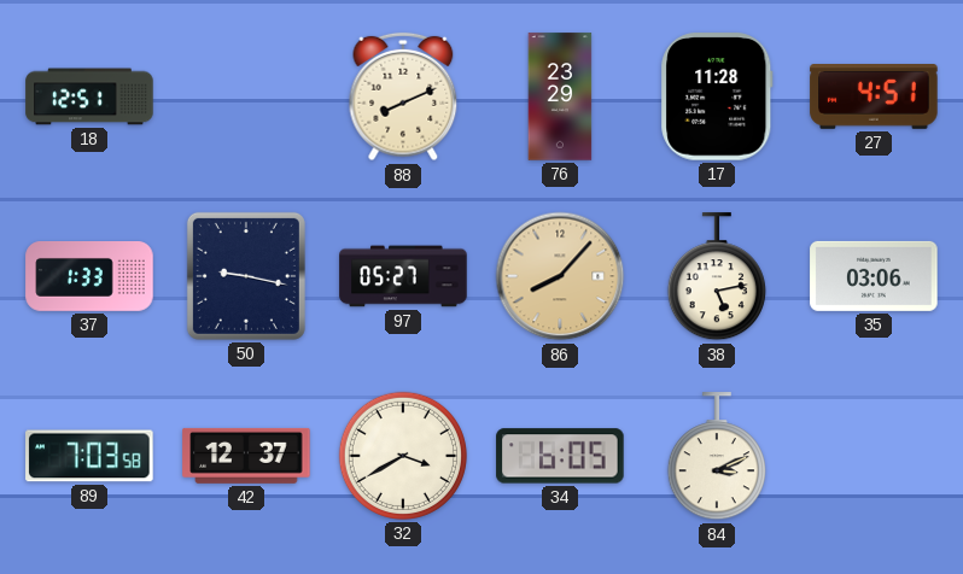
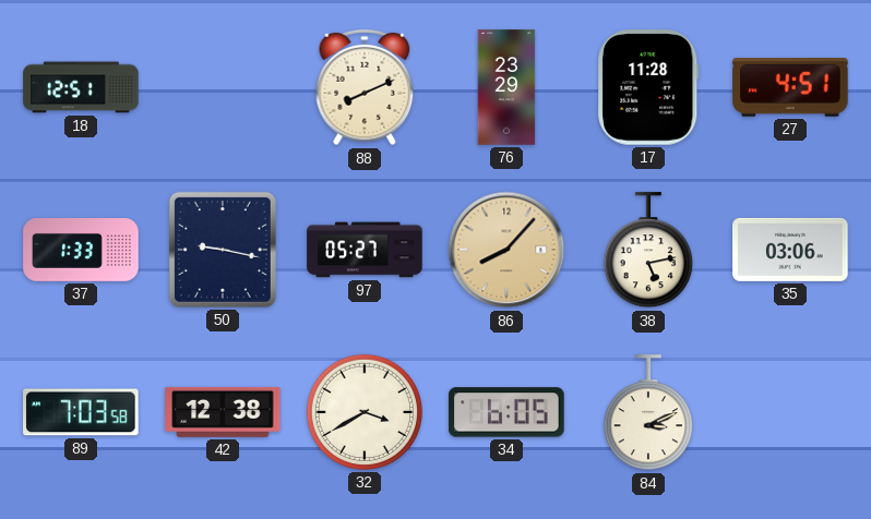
42: 12:37 -> 12:38
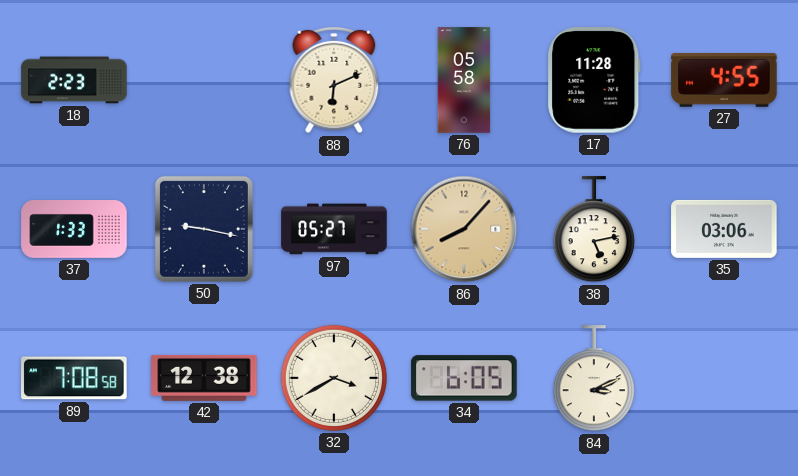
18: 12:51 -> 2:23
88: 8:11 -> 6:11
76: 23:29 -> 05:58
27: 4:51 -> 4:55
89: 7:03 -> 7:08
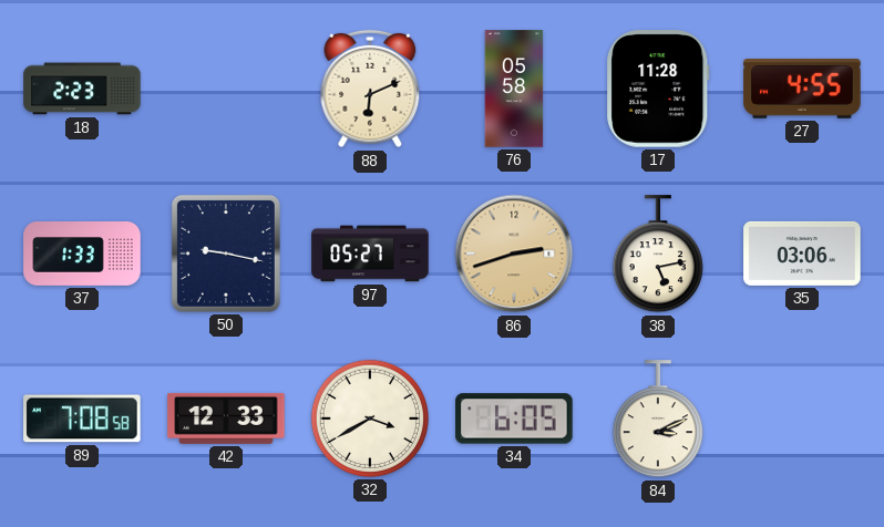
86: 8:07 -> 2:42
42: 12:38 -> 12:33
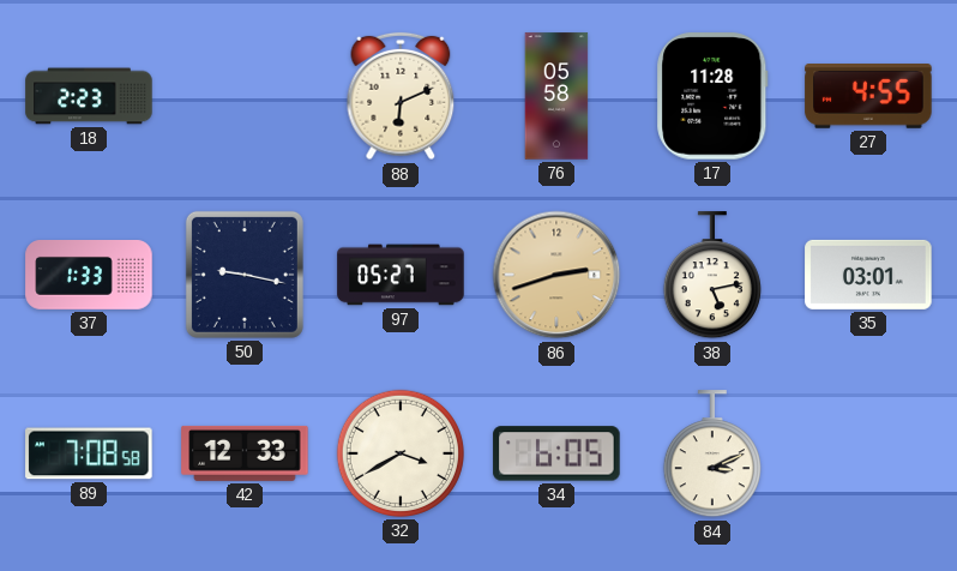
35: 03:06 -> 03:01
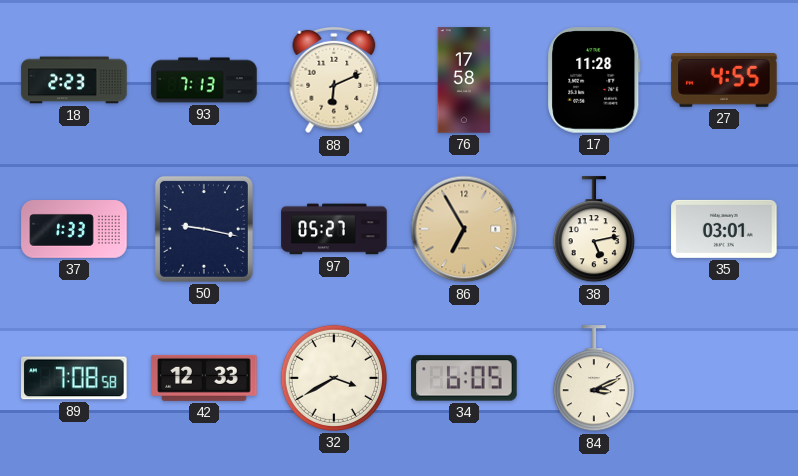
93: none -> 7:13
76: 05:58 -> 17:58
86: 2:42 -> 6:55
